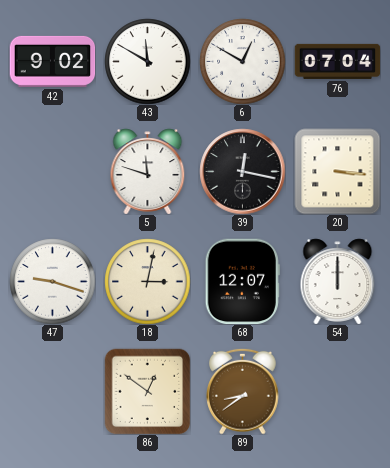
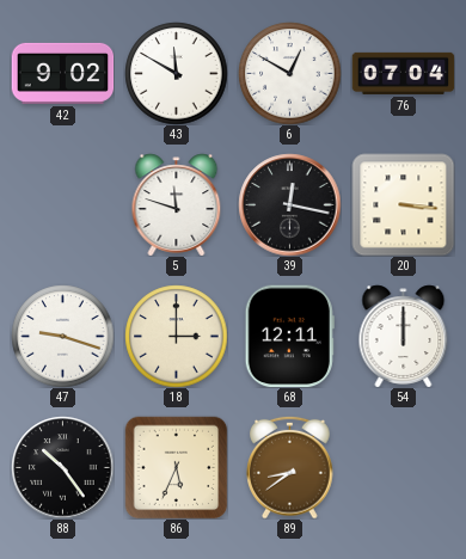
18: 3:02 -> 3:00
68: 12:07 -> 12:11
88: none -> 10:24
86: 12:51 -> 5:34
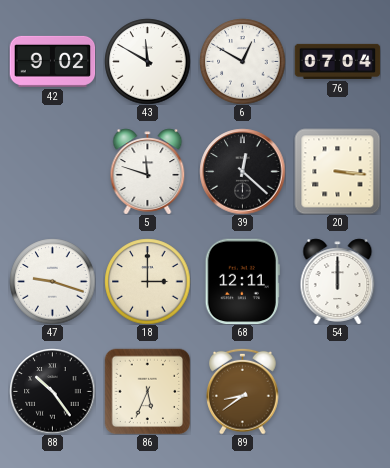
39: 12:17 -> 12:22
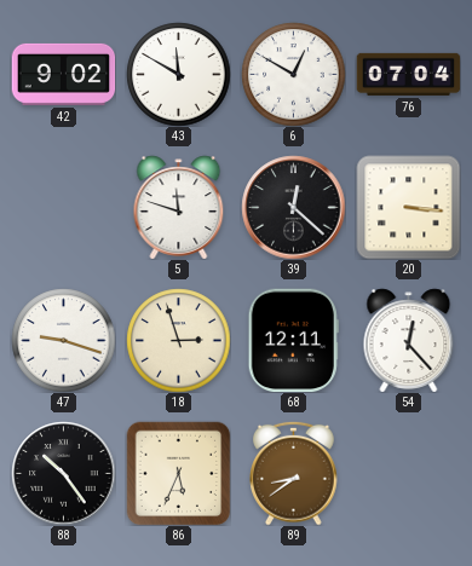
18: 3:00 -> 2:57
54: 12:00 -> 12:23
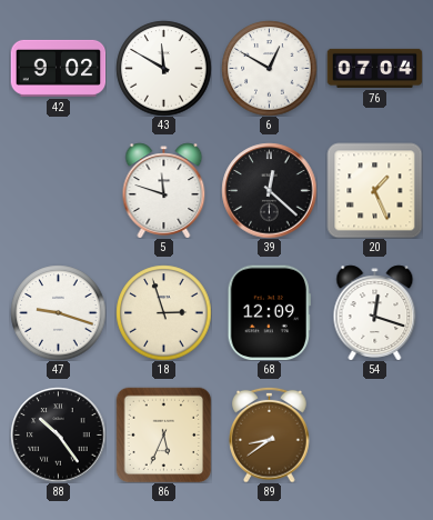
20: 3:16 -> 1:26
68: 12:11 -> 12:09
54: 12:23 -> 12:18
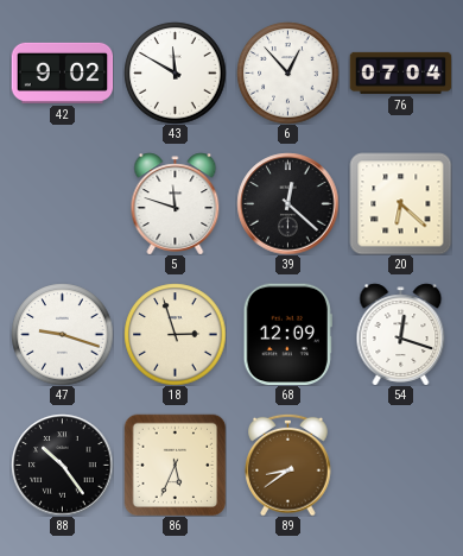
6: 12:50 -> 12:53
20: 1:26 -> 6:22
